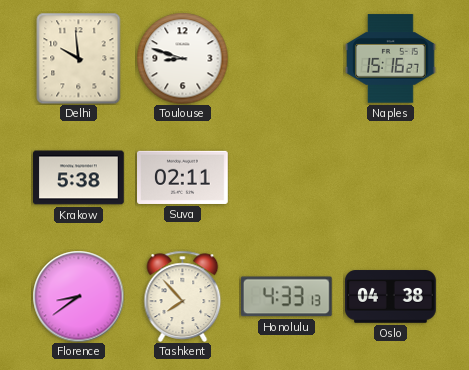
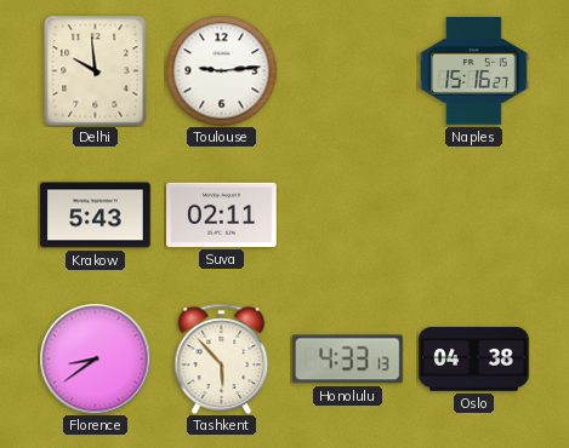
Toulouse: 8:48 -> 9:14
Krakow: 5:38 -> 5:43
Tashkent: 7:53 -> 5:53
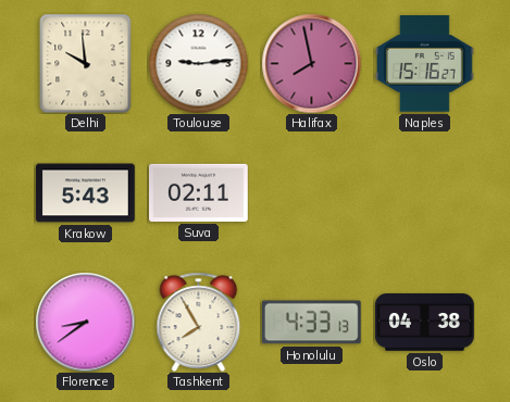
Halifax: none -> 7:58
Tashkent: 5:53 -> 7:55
